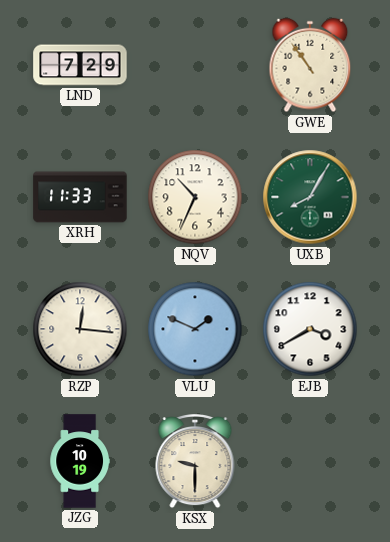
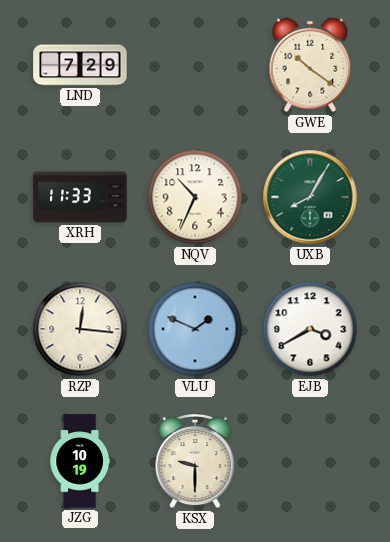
GWE: 10:54 -> 10:21
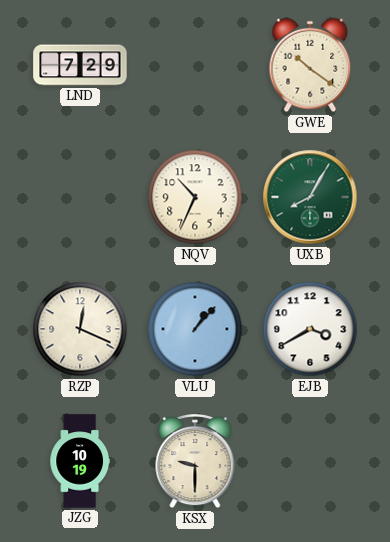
XRH: 11:33 -> none
RZP: 12:16 -> 12:19
VLU: 1:49 -> 1:07
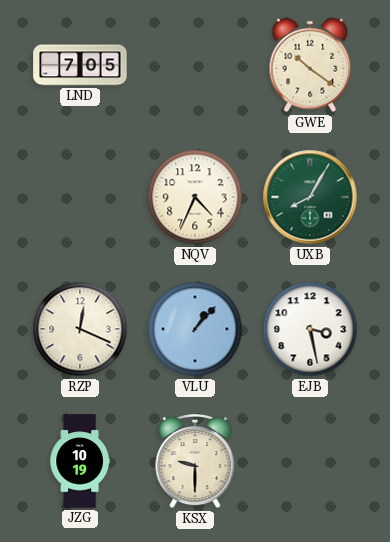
LND: 7:29 -> 7:05
NQV: 10:34 -> 4:34
EJB: 3:40 -> 3:28
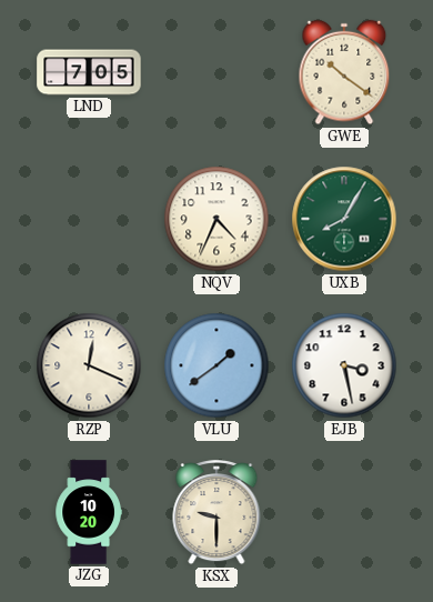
VLU: 1:07 -> 1:39
JZG: 10:19 -> 10:20
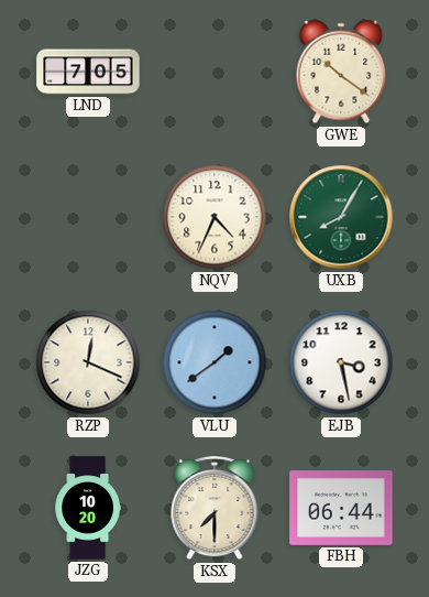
KSX: 9:30 -> 7:30
FBH: none -> 06:44
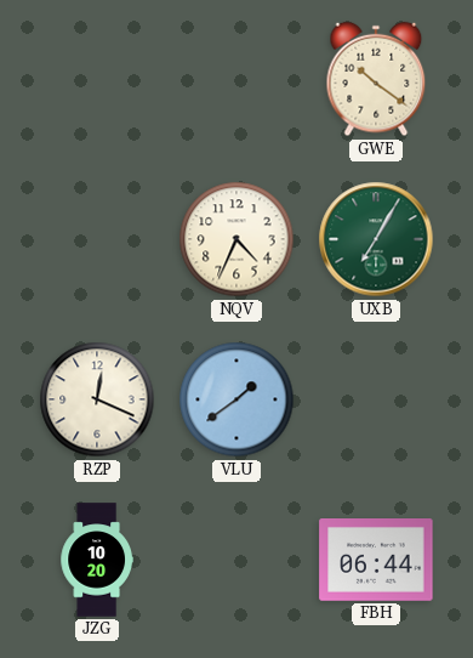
LND: 7:05 -> none
UXB: 8:05 -> 7:05
EJB: 3:28 -> none
KSX: 7:30 -> none
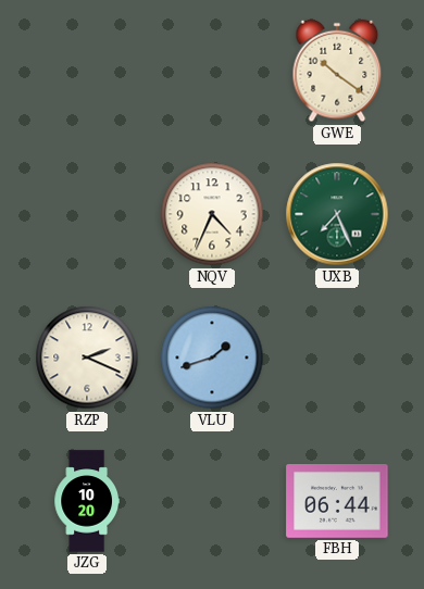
UXB: 7:05 -> 7:26
RZP: 12:19 -> 2:19
VLU: 1:39 -> 1:42
